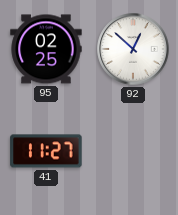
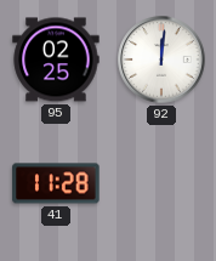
92: 12:52 -> 12:01
41: 11:27 -> 11:28
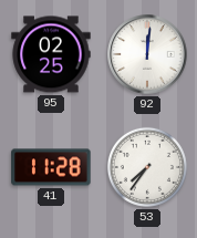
53: none -> 7:36
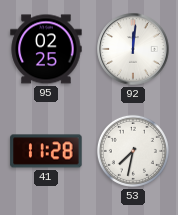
53: 7:36 -> 7:32
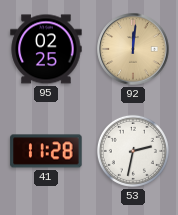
92 dial: white -> champagne
53: 7:32 -> 2:32
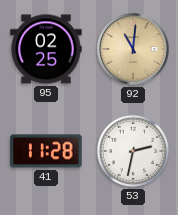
92: 12:01 -> 11:01
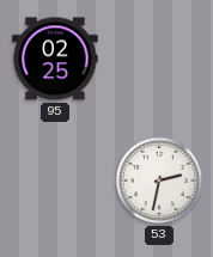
92: 11:01 -> none
41: 11:28 -> none
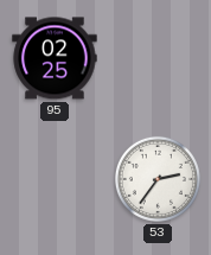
53: 2:32 -> 2:36
